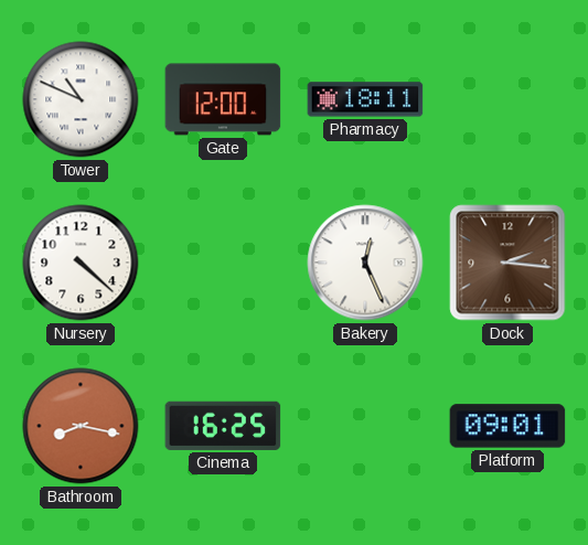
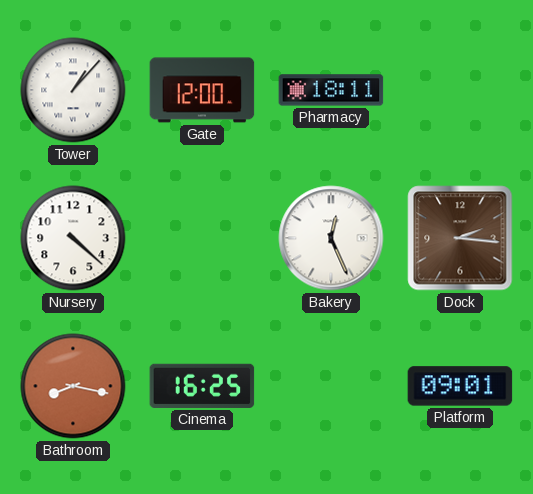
Tower: 10:49 -> 1:07
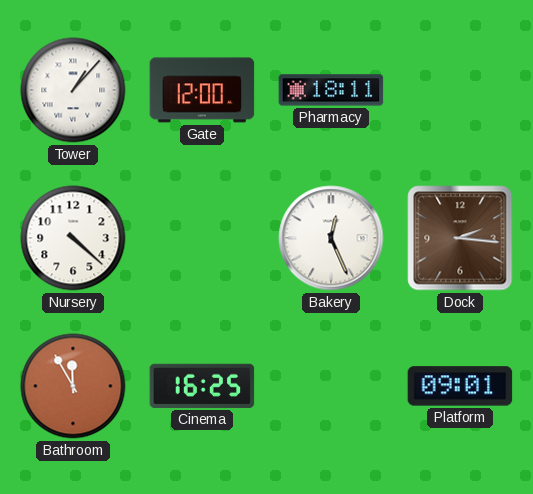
Bathroom: 8:17 -> 11:55
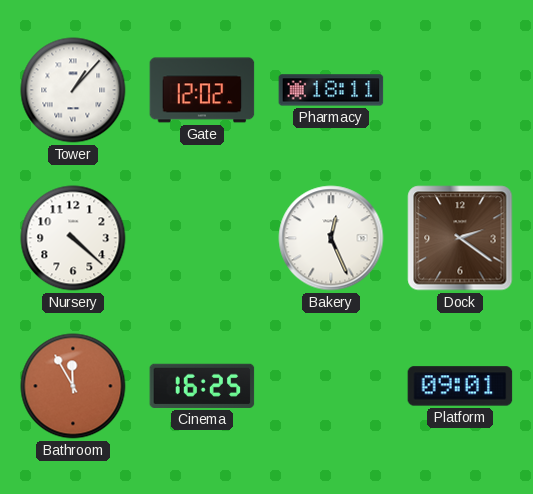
Gate: 12:00 -> 12:02
Dock: 2:16 -> 2:21
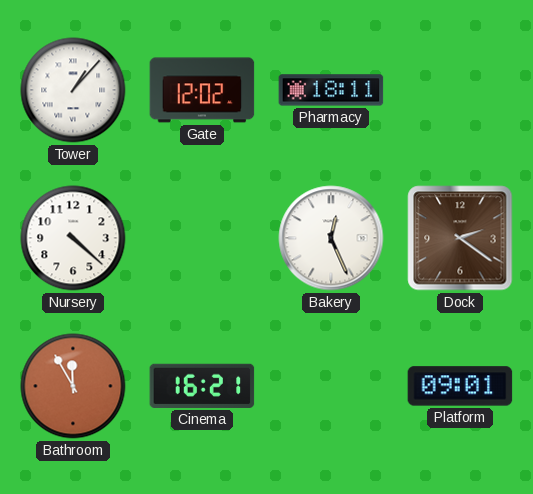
Cinema: 16:25 -> 16:21
